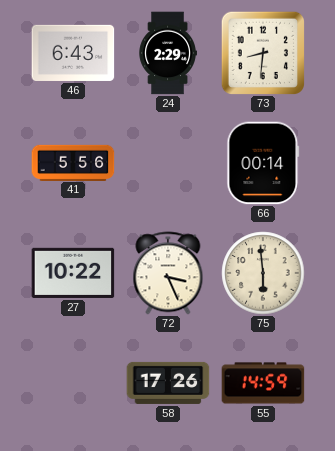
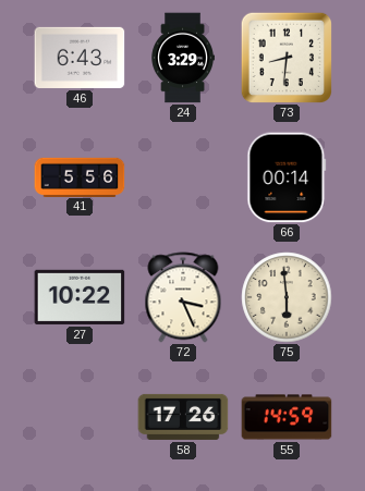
24: 2:29 -> 3:29
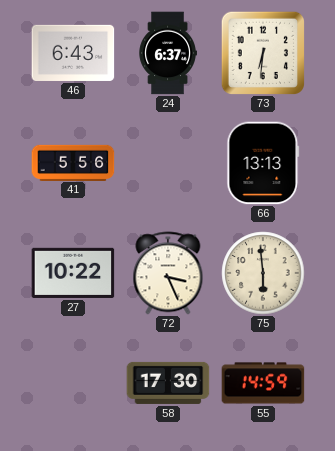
24: 3:29 -> 6:37
73: 8:31 -> 6:31
66: 00:14 -> 13:13
58: 17:26 -> 17:30
